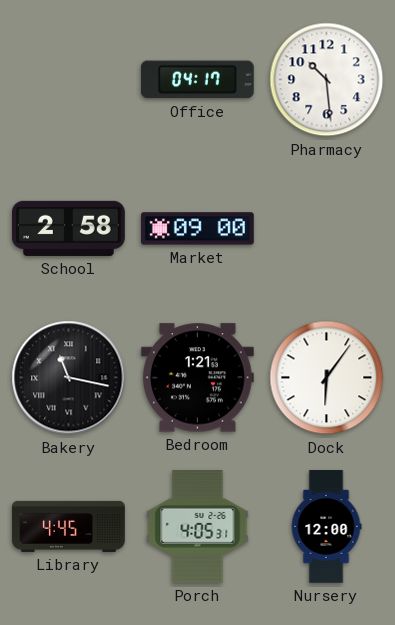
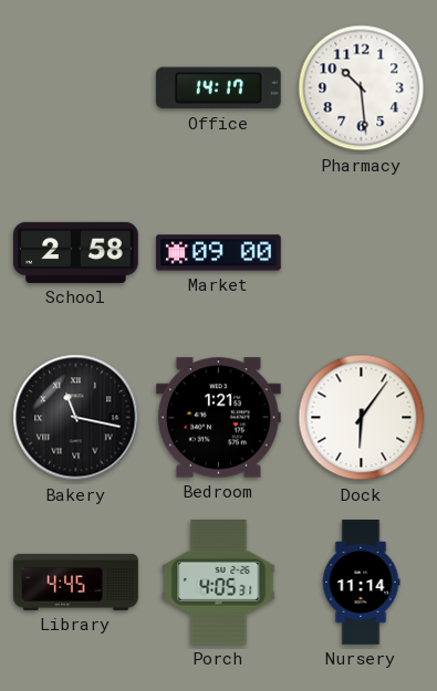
Office: 04:17 -> 14:17
Nursery: 12:00 -> 11:14
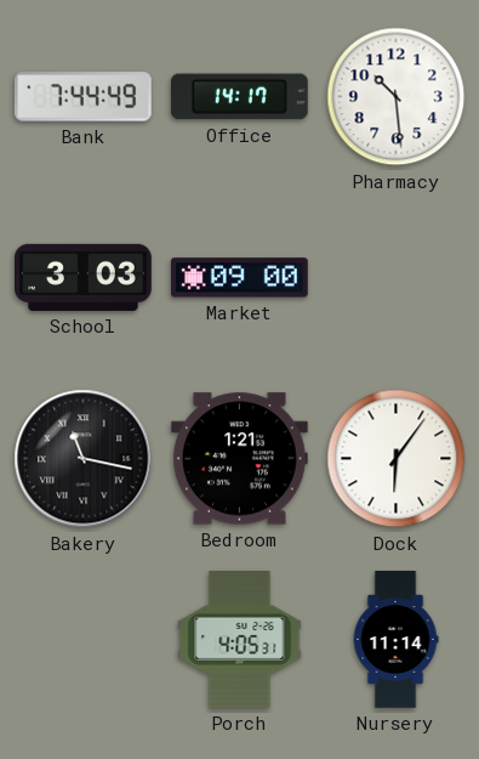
Bank: none -> 7:44
School: 2:58 -> 3:03
Library: 4:45 -> none
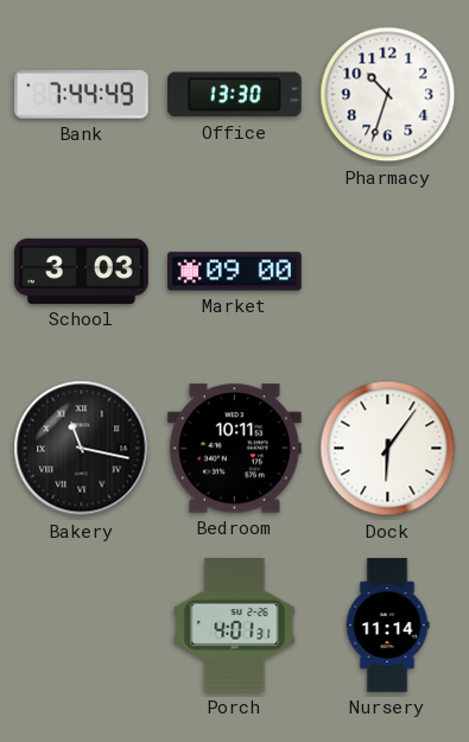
Office: 14:17 -> 13:30
Pharmacy: 10:29 -> 10:33
Bedroom: 1:21 -> 10:11
Porch: 4:05 -> 4:01
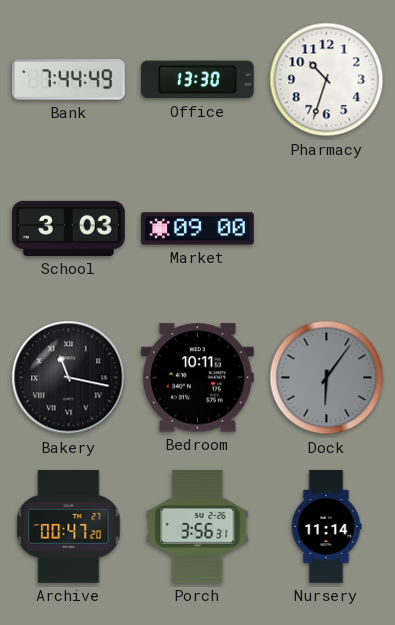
Dock dial: white -> grey
Archive: none -> 00:47
Porch: 4:01 -> 3:56
